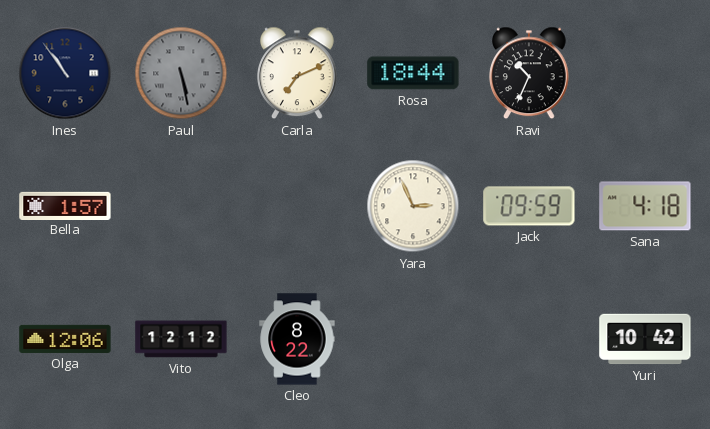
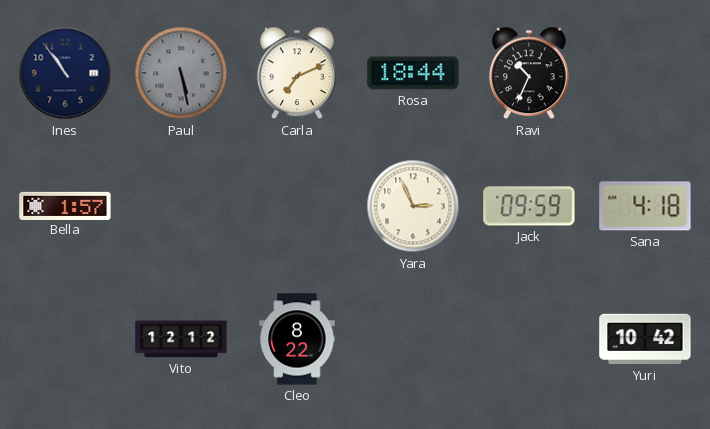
Olga: 12:06 -> none
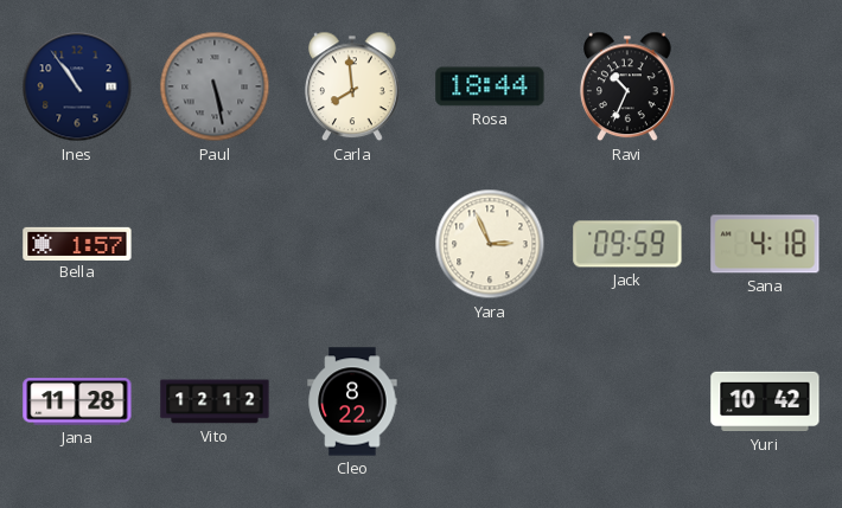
Carla: 7:11 -> 7:59
Jana: none -> 11:28
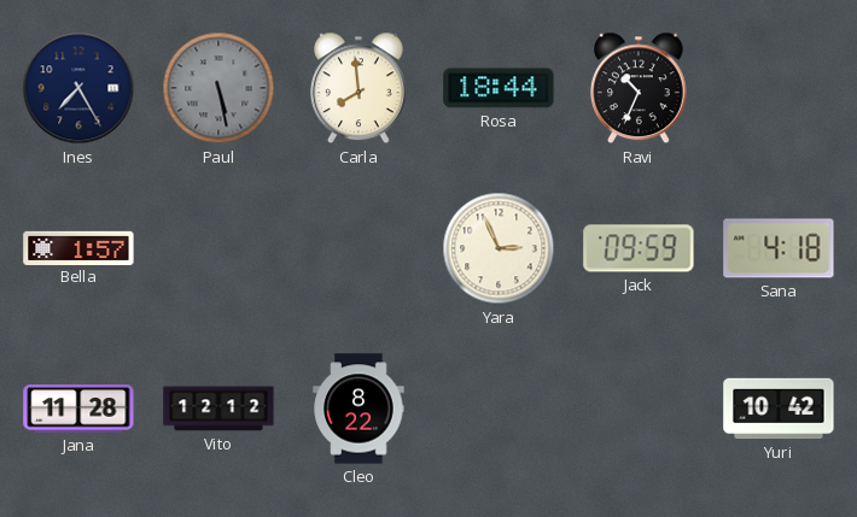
Ines: 10:54 -> 7:25
